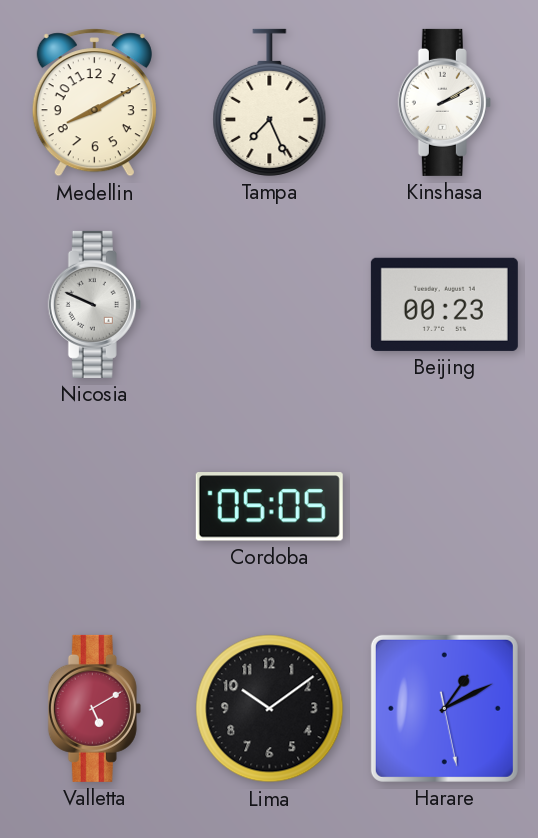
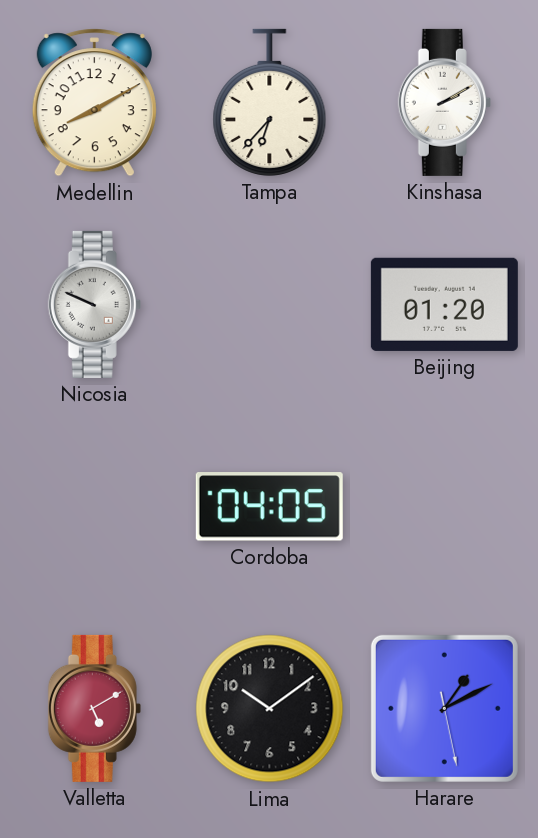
Tampa: 7:26 -> 6:37
Beijing: 00:23 -> 01:20
Cordoba: 05:05 -> 04:05
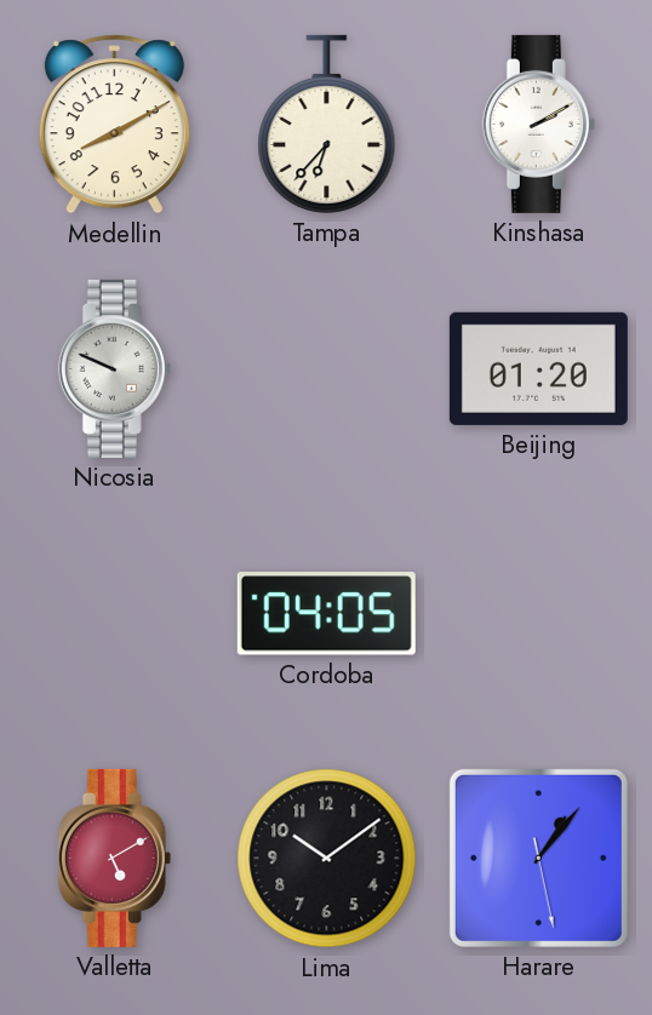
Harare: 1:10 -> 1:06
